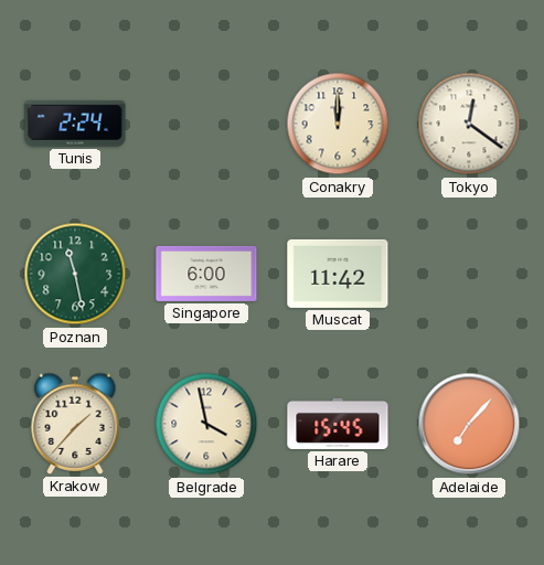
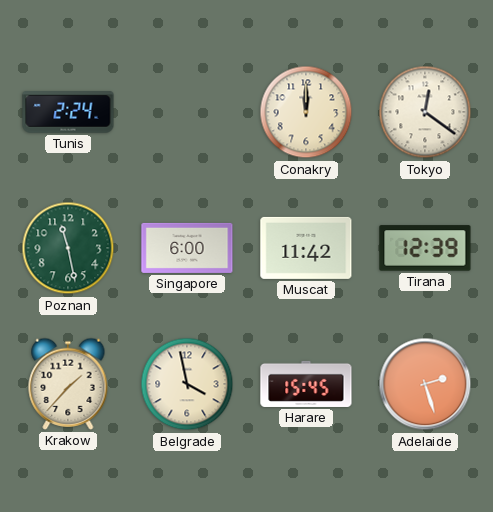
Tirana: none -> 12:39
Adelaide: 7:07 -> 2:27
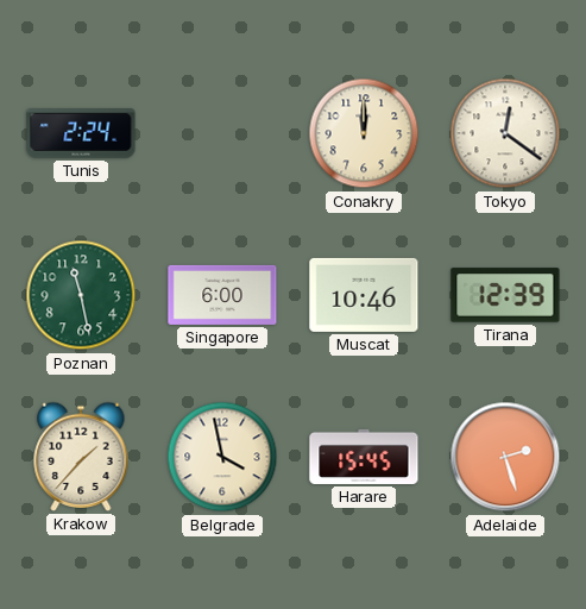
Muscat: 11:42 -> 10:46
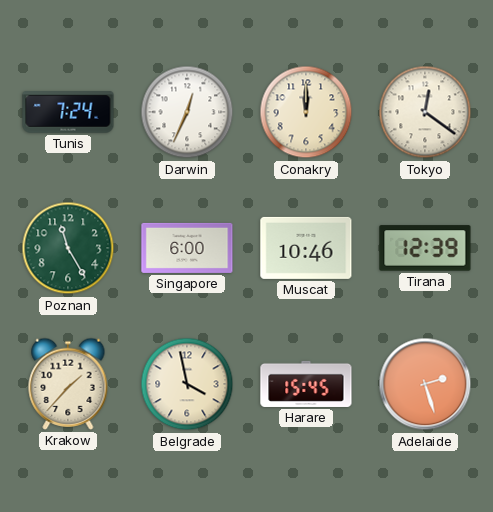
Tunis: 2:24 -> 7:24
Darwin: none -> 12:34
Poznan: 11:28 -> 11:25
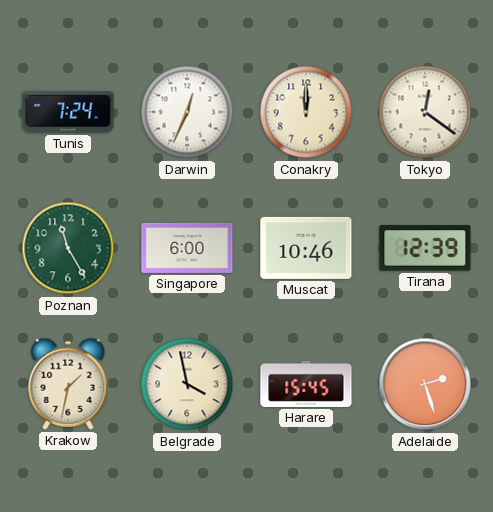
Krakow: 1:37 -> 1:32
